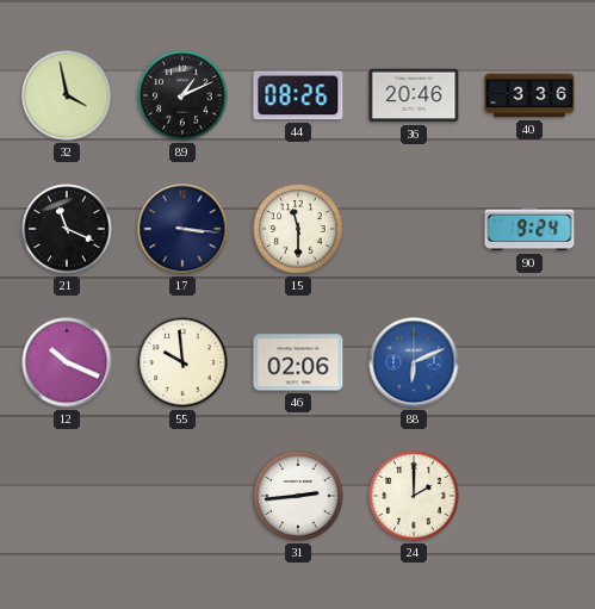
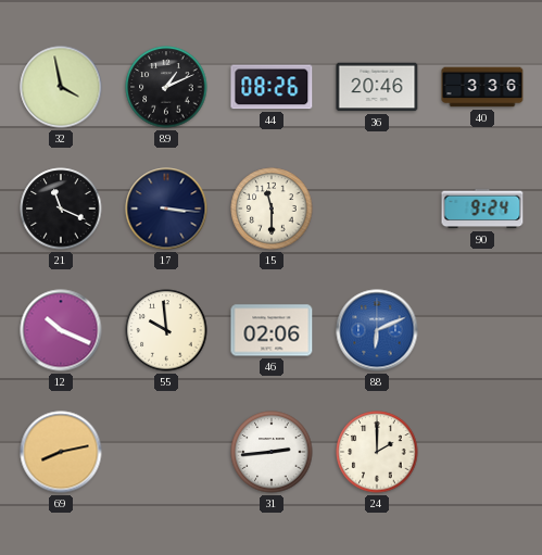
69: none -> 8:13
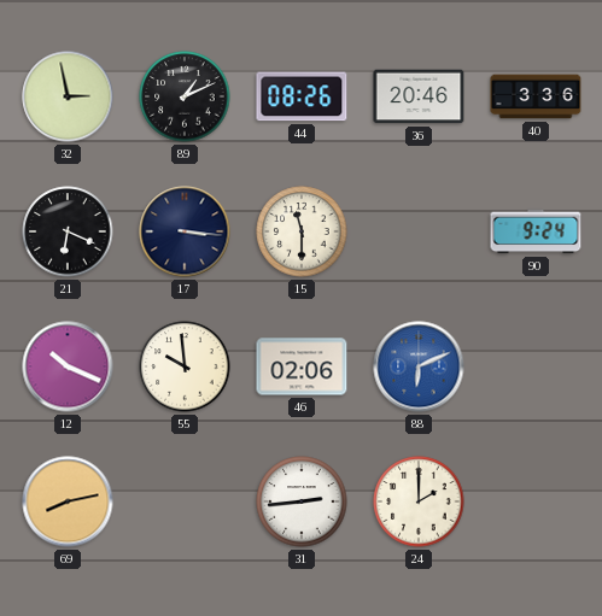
32: 3:58 -> 2:58
21: 11:19 -> 6:19
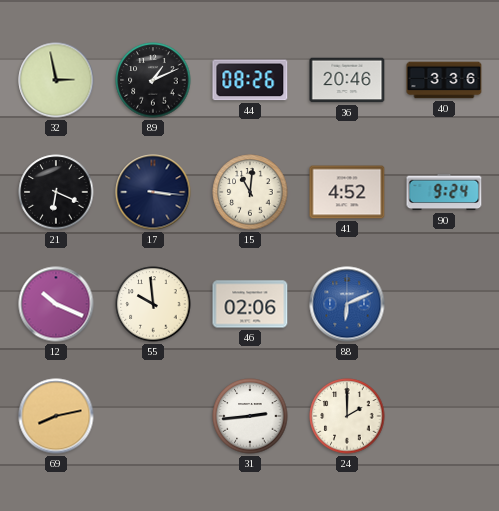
15: 11:30 -> 11:01
41: none -> 4:52
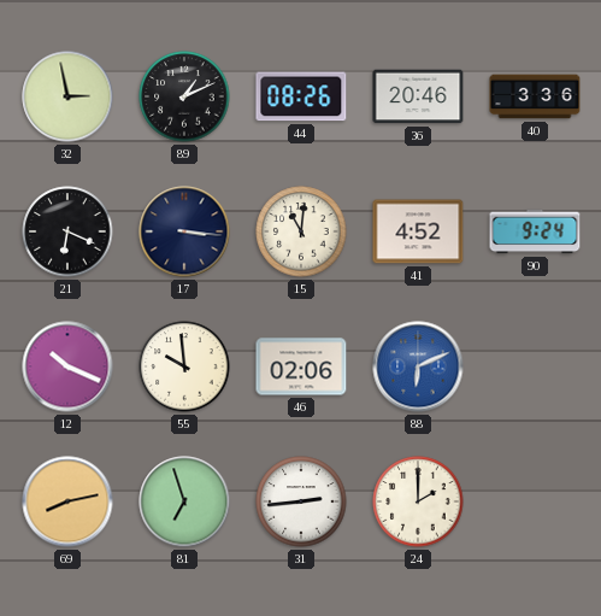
81: none -> 6:57
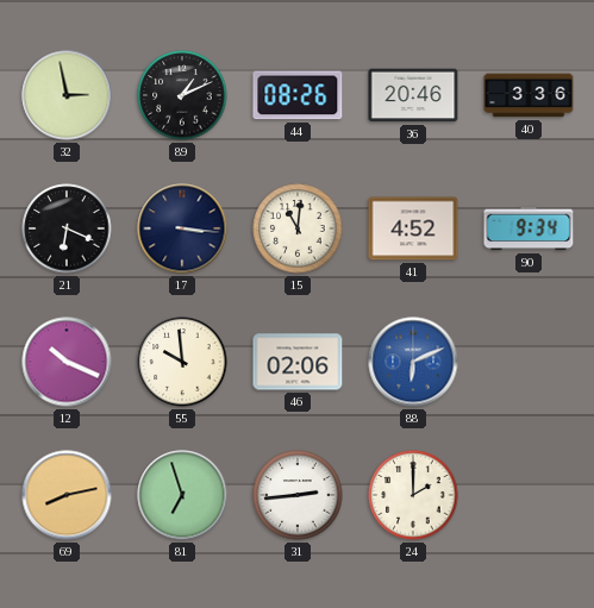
90: 9:24 -> 9:34
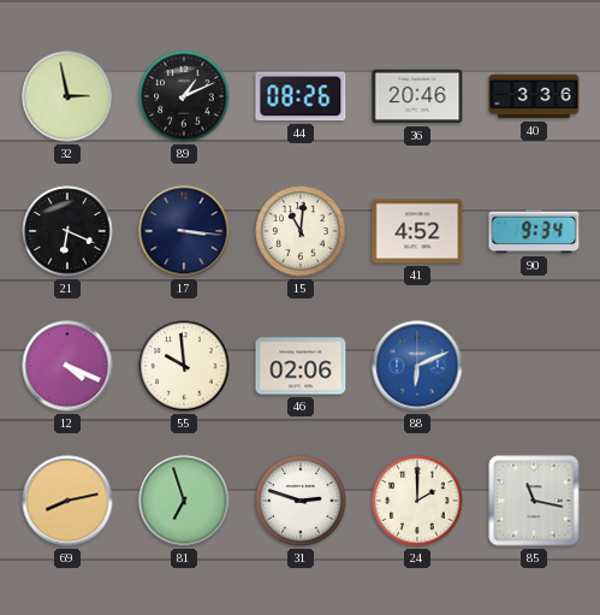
12: 10:19 -> 4:19
31: 2:44 -> 2:48
85: none -> 11:17
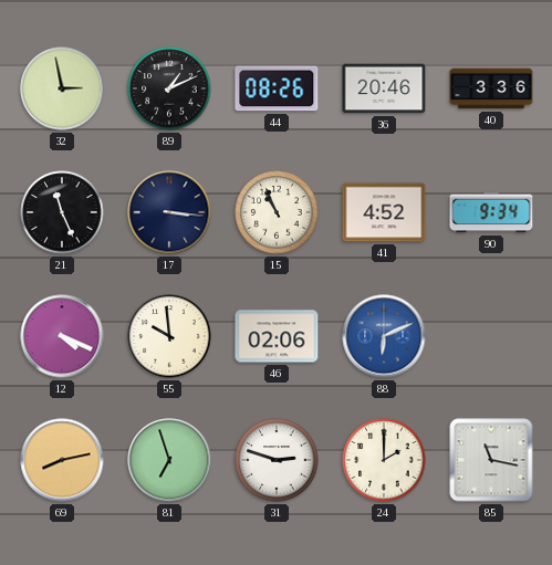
21: 6:19 -> 11:26
15: 11:01 -> 10:56
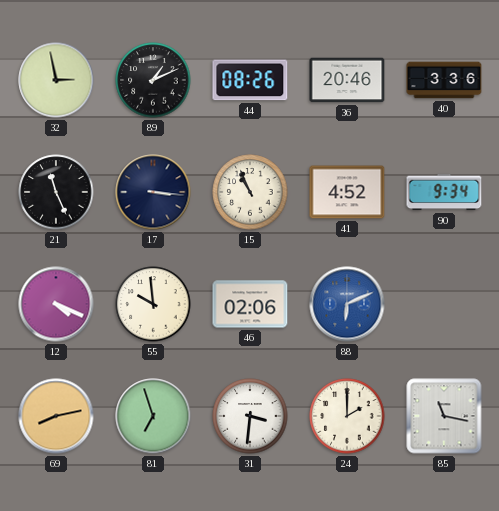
31: 2:48 -> 3:31
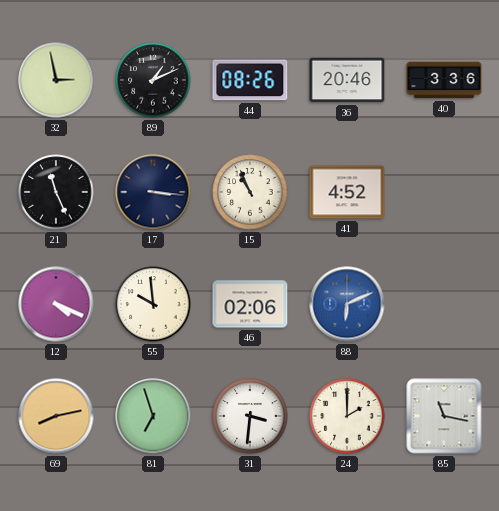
90: 9:34 -> none
